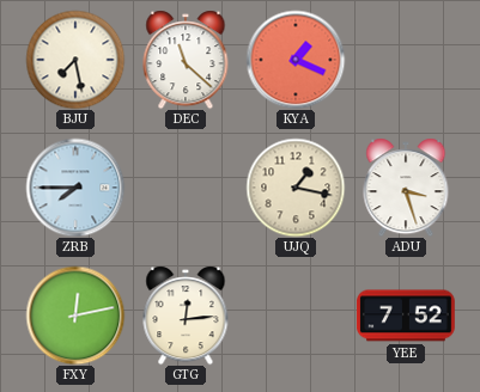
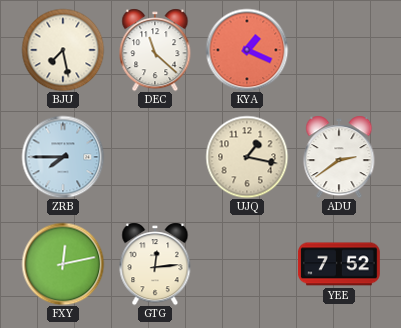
ADU: 3:27 -> 2:39
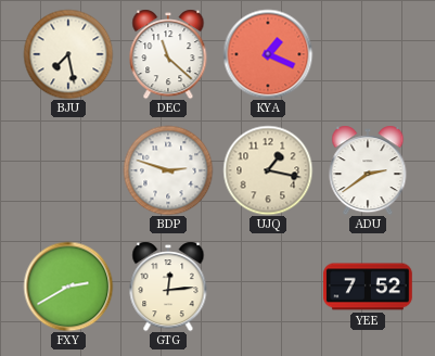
ZRB: 7:45 -> none
BDP: none -> 2:48
FXY: 12:13 -> 2:40
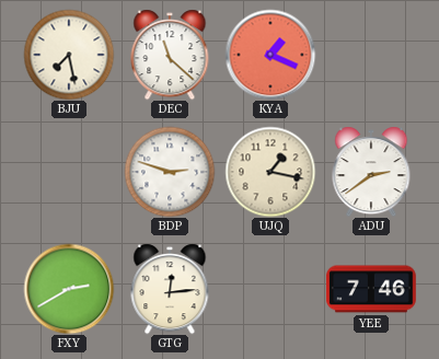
YEE: 7:52 -> 7:46
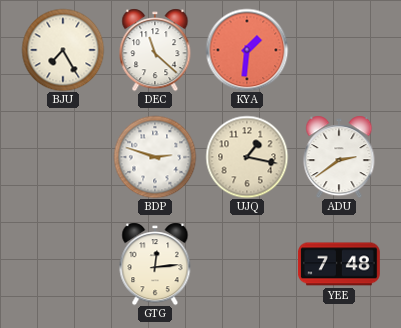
BJU: 7:28 -> 7:25
KYA: 1:19 -> 1:31
FXY: 2:40 -> none
YEE: 7:46 -> 7:48
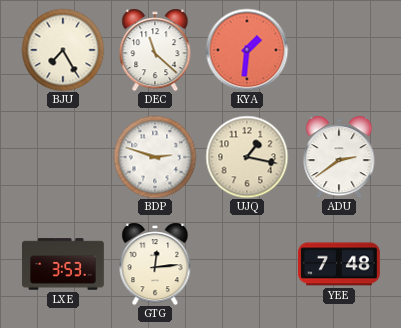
LXE: none -> 3:53
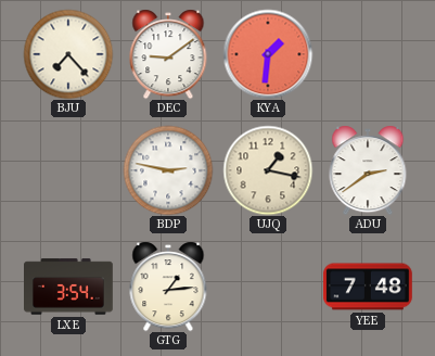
BJU: 7:25 -> 7:23
DEC: 11:22 -> 9:09
BDP: 2:48 -> 2:47
LXE: 3:53 -> 3:54
GTG: 12:14 -> 1:14
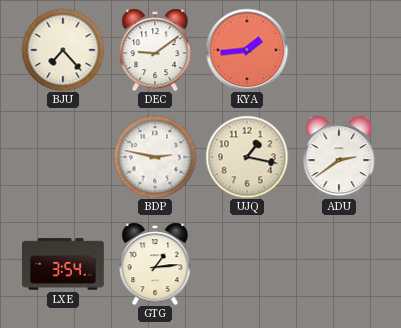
KYA: 1:31 -> 1:44
YEE: 7:48 -> none
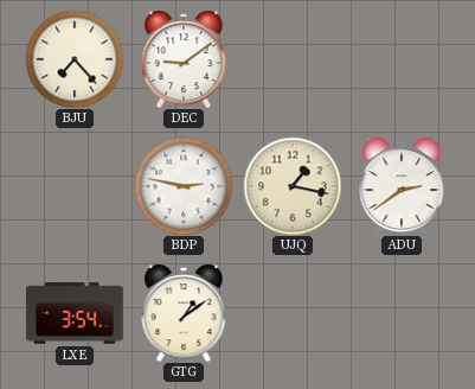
KYA: 1:44 -> none
GTG: 1:14 -> 1:09
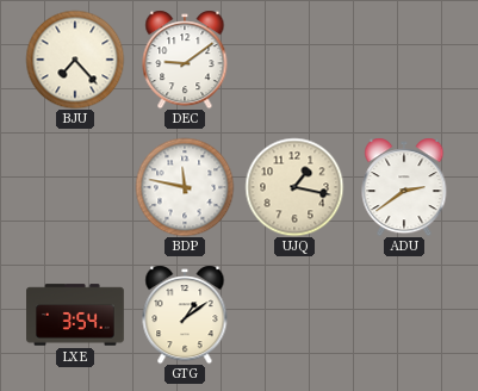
BDP: 2:47 -> 11:47
